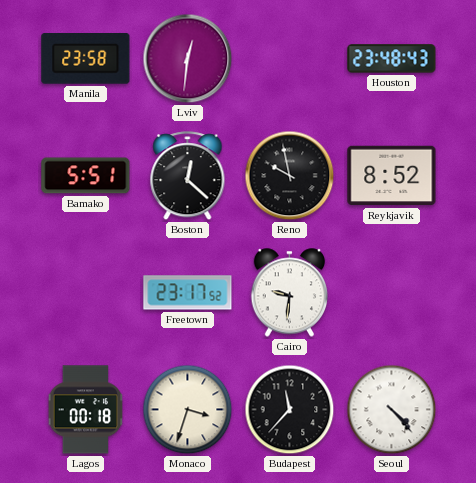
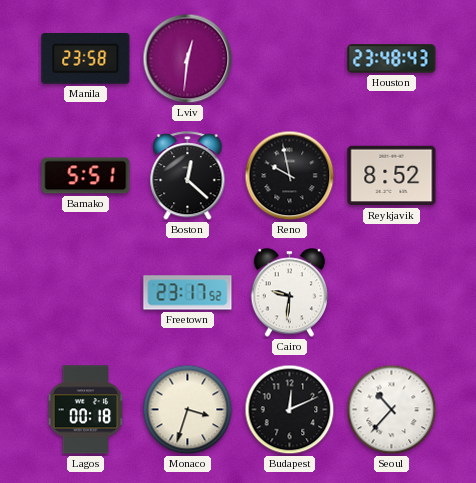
Budapest: 11:37 -> 12:11
Seoul: 4:23 -> 10:37
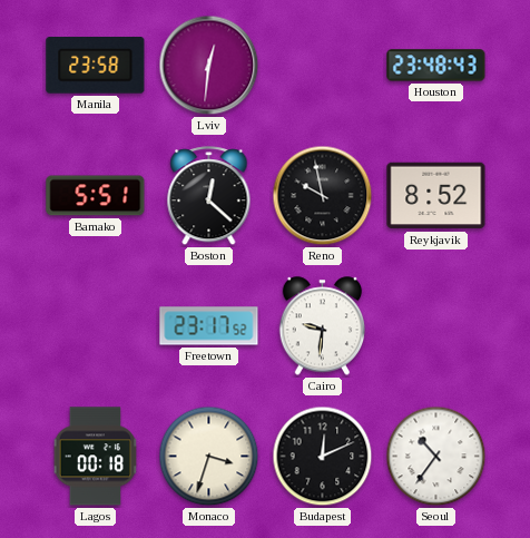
Seoul: 10:37 -> 10:36
